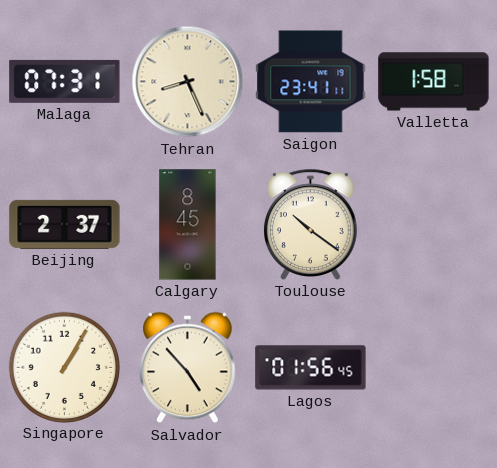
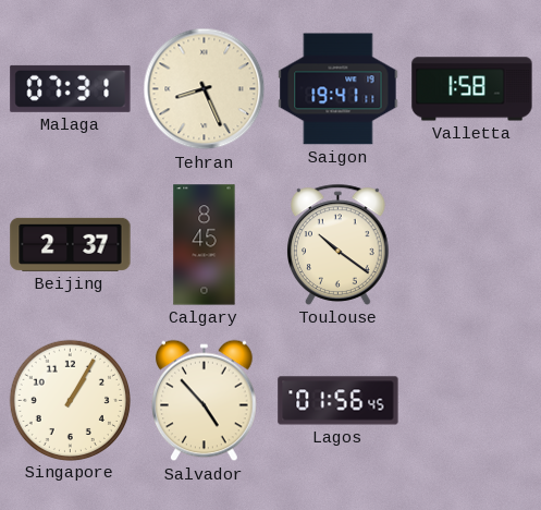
Saigon: 23:41 -> 19:41
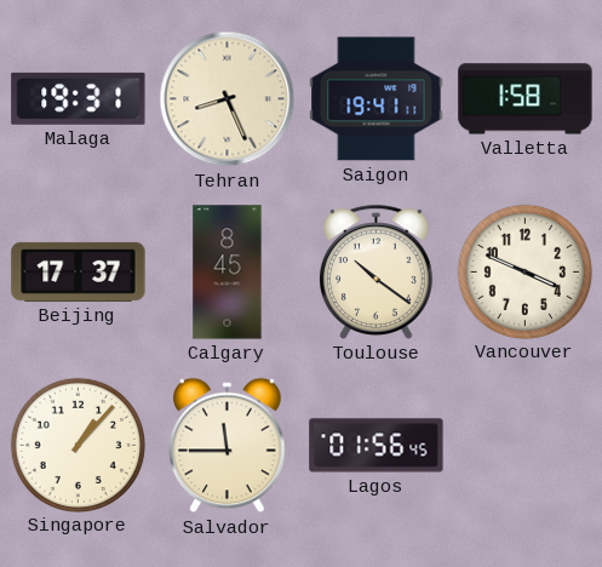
Malaga: 07:31 -> 19:31
Beijing: 2:37 -> 17:37
Vancouver: none -> 3:49
Singapore: 1:05 -> 1:07
Salvador: 4:53 -> 11:45
